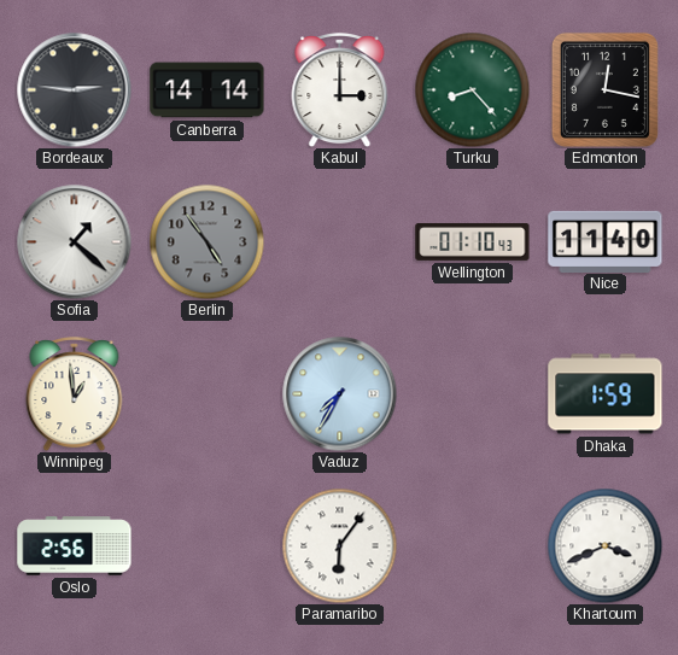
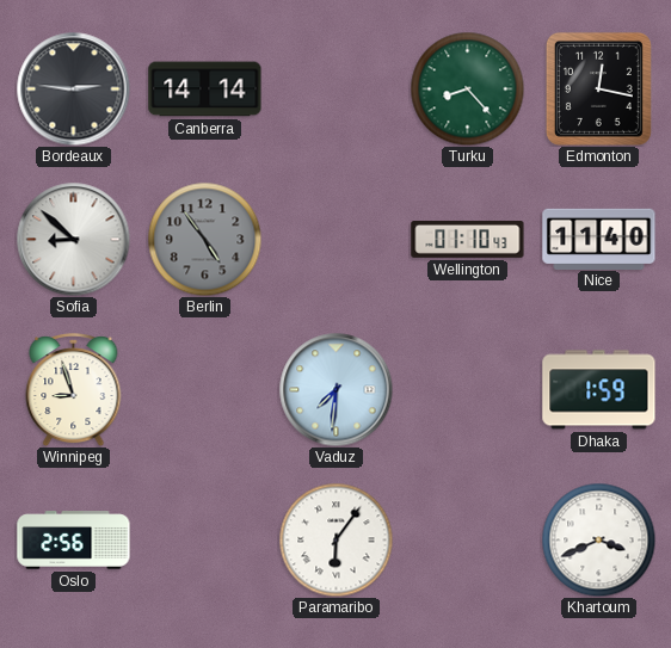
Kabul: 3:00 -> none
Sofia: 1:22 -> 8:52
Winnipeg: 12:59 -> 8:57
Vaduz: 7:35 -> 7:31
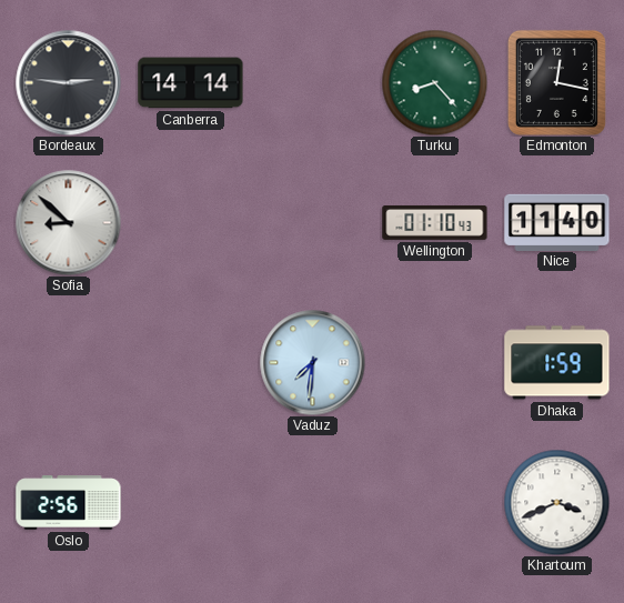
Berlin: 4:54 -> none
Winnipeg: 8:57 -> none
Paramaribo: 6:06 -> none
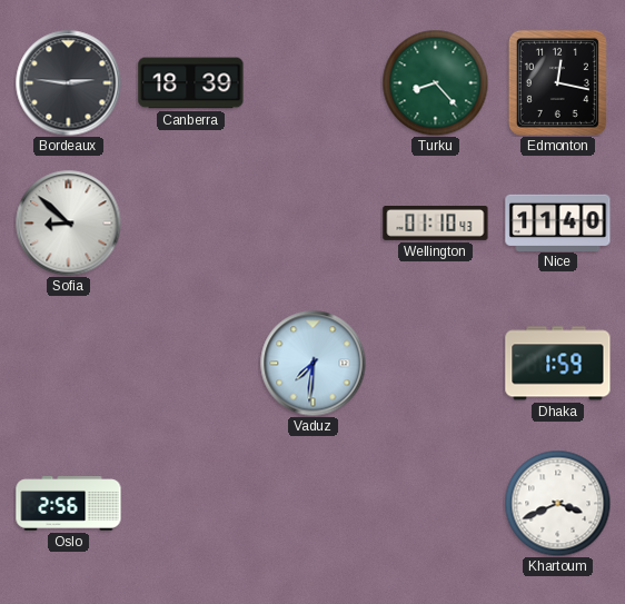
Canberra: 14:14 -> 18:39
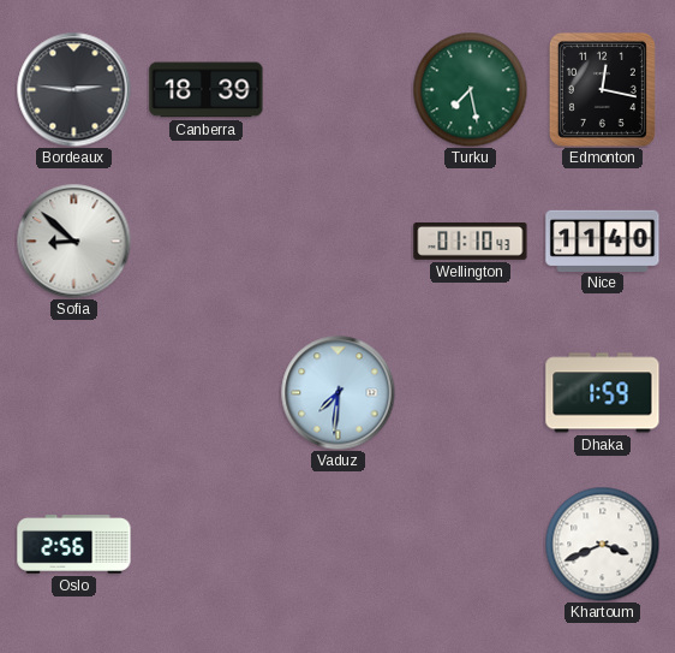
Turku: 8:23 -> 7:28
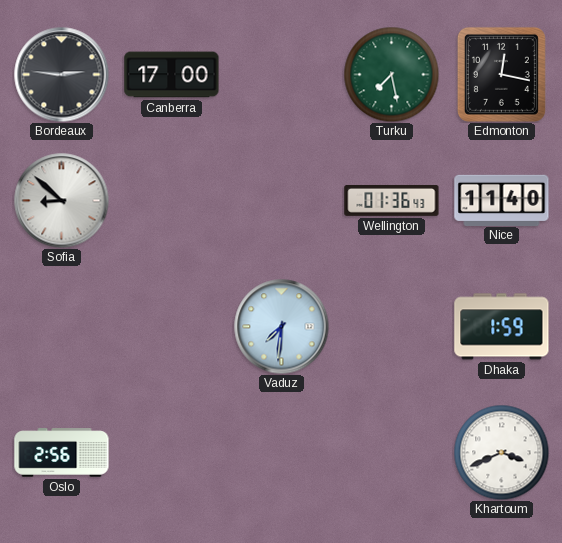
Canberra: 18:39 -> 17:00
Wellington: 01:10 -> 01:36
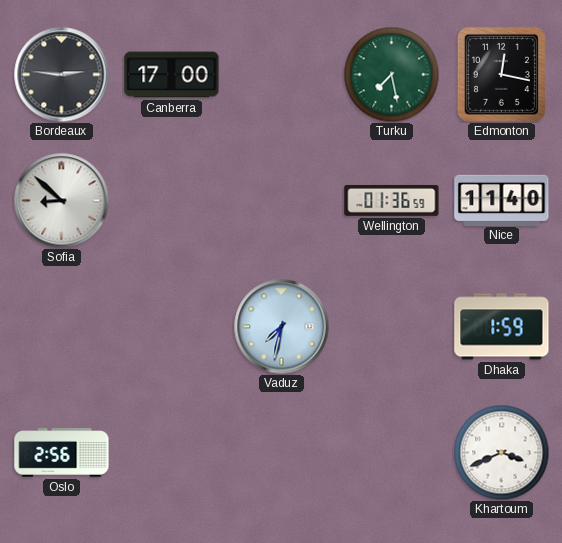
Wellington: 01:36:43 -> 01:36:59
Vaduz: 7:31 -> 7:32
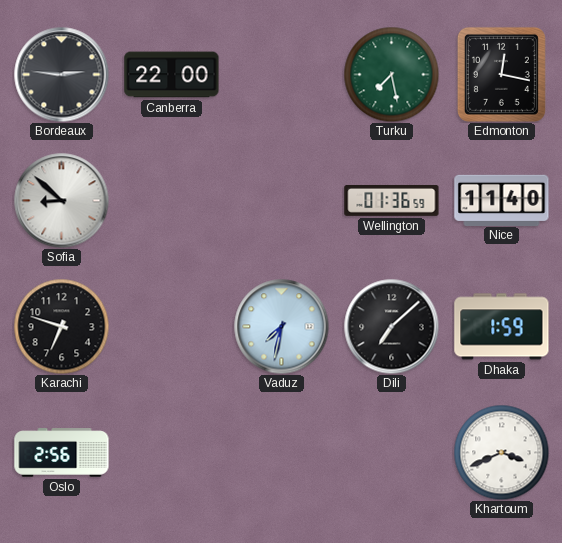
Canberra: 17:00 -> 22:00
Karachi: none -> 6:48
Dili: none -> 7:08
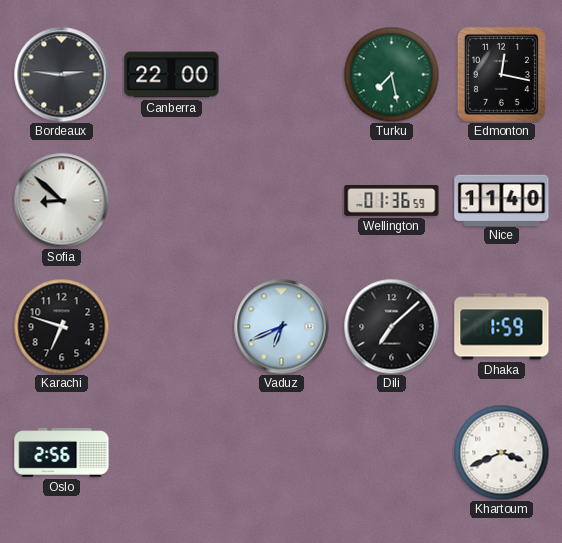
Vaduz: 7:32 -> 6:41
